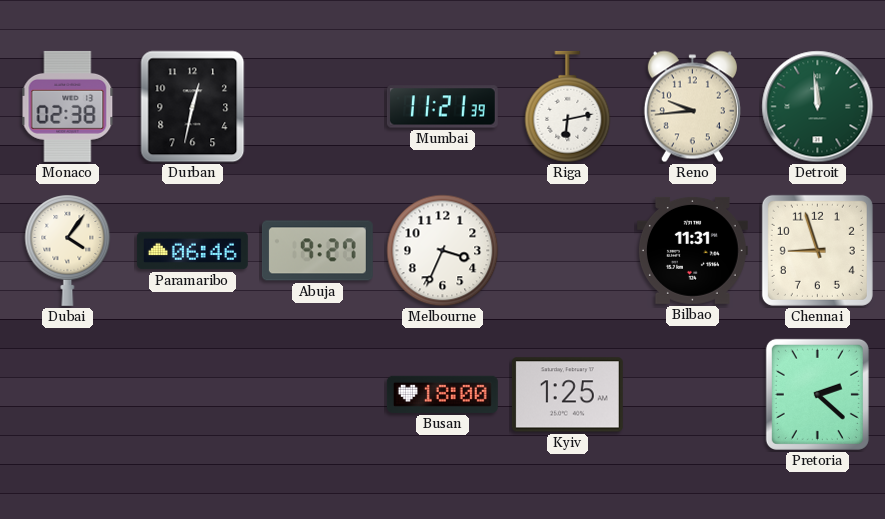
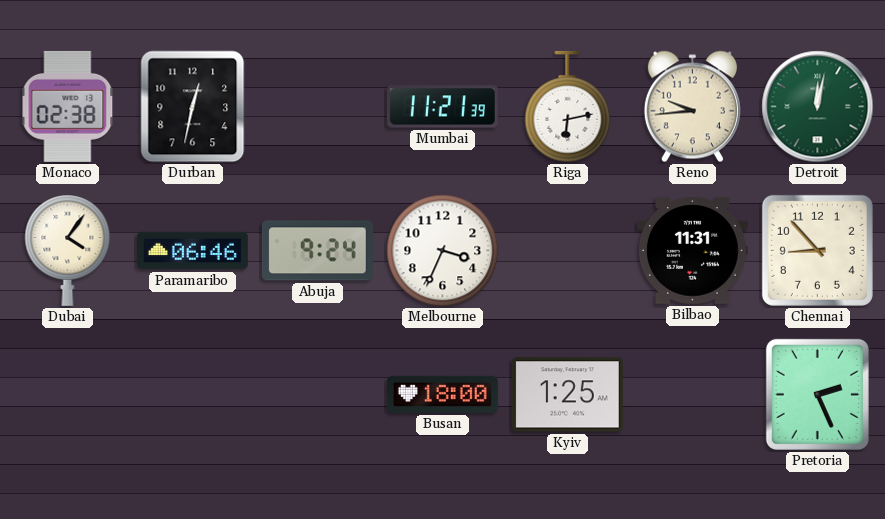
Detroit: 11:59 -> 12:02
Abuja: 9:27 -> 9:24
Chennai: 8:57 -> 8:53
Pretoria: 2:22 -> 2:26
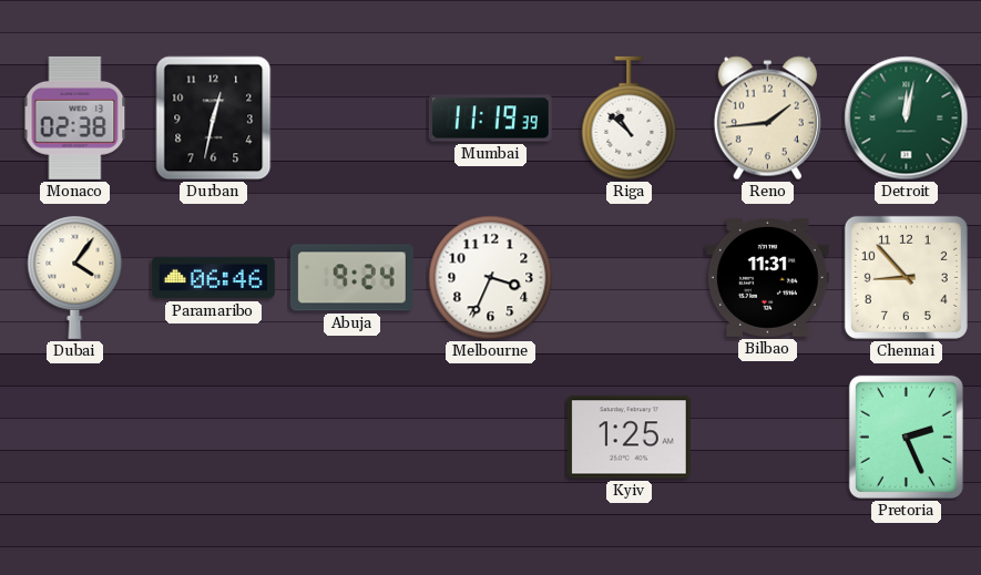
Mumbai: 11:21 -> 11:19
Riga: 6:13 -> 10:52
Reno: 9:44 -> 1:44
Busan: 18:00 -> none
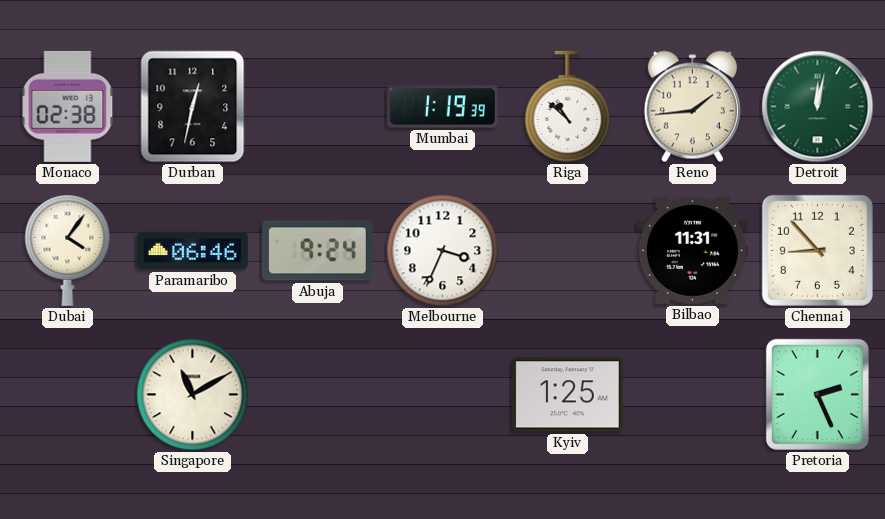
Mumbai: 11:19 -> 1:19
Singapore: none -> 11:10
